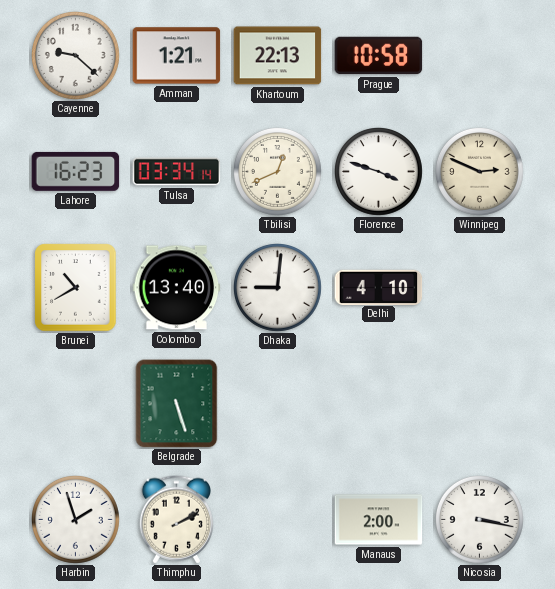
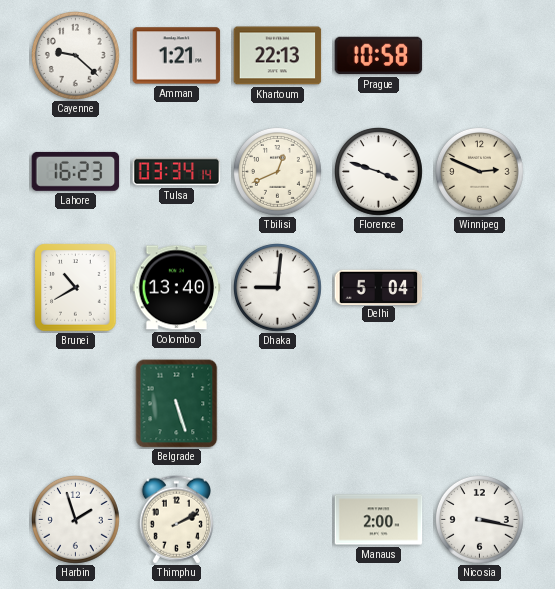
Delhi: 4:10 -> 5:04
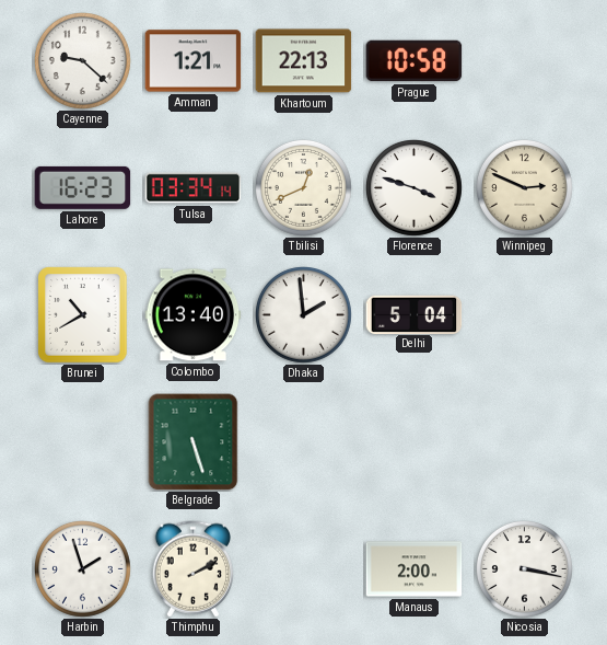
Dhaka: 9:01 -> 1:59
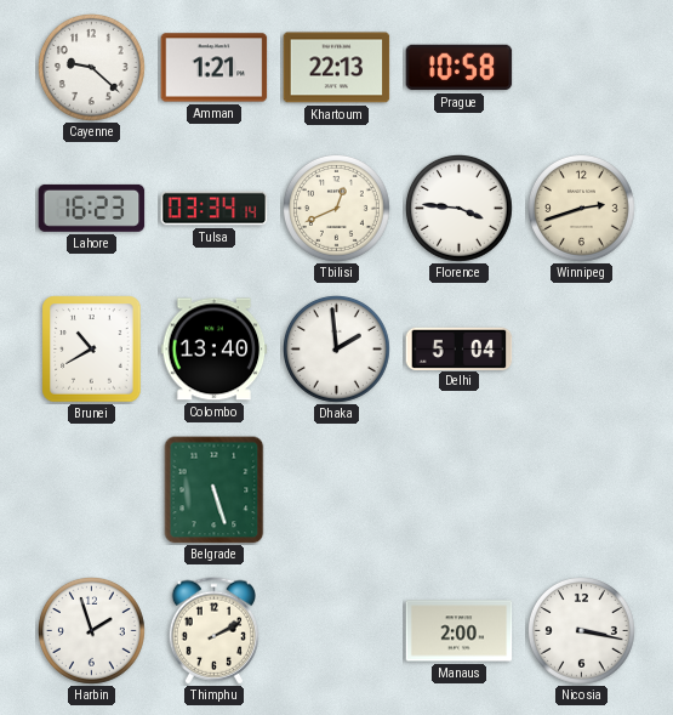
Florence: 3:48 -> 3:46
Winnipeg: 2:49 -> 2:42
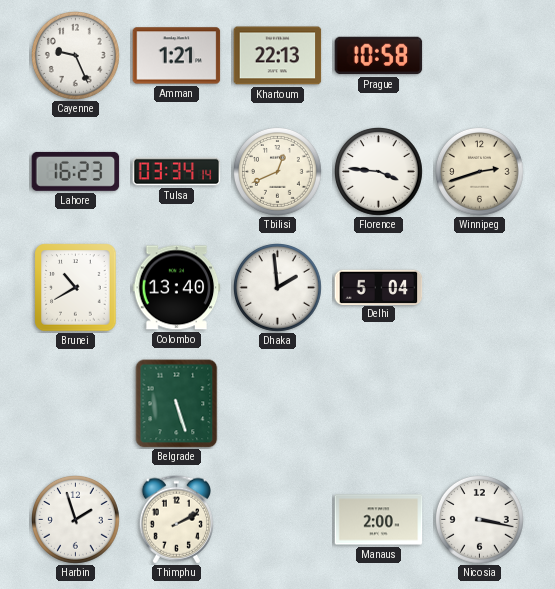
Cayenne: 9:22 -> 9:26
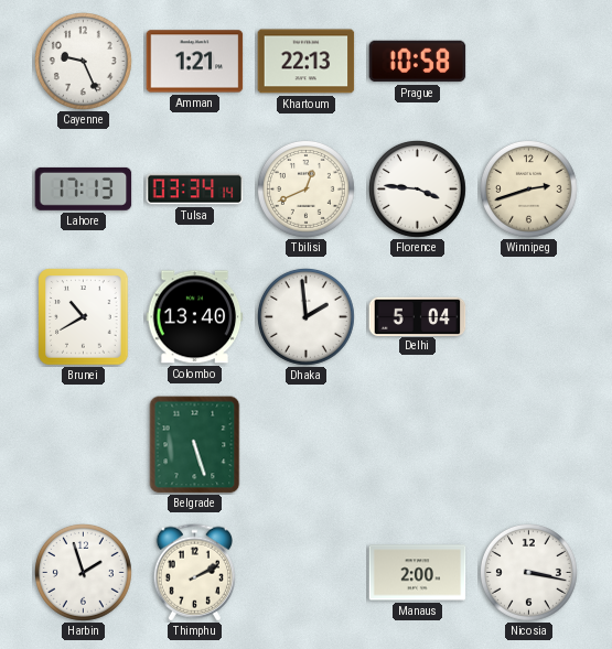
Lahore: 16:23 -> 17:13
